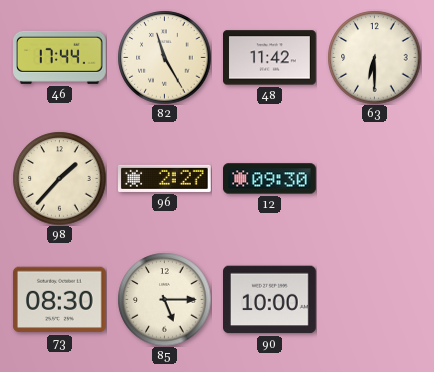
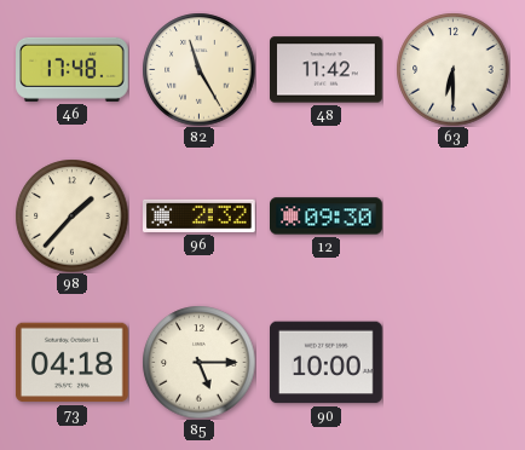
46: 17:44 -> 17:48
96: 2:27 -> 2:32
73: 08:30 -> 04:18
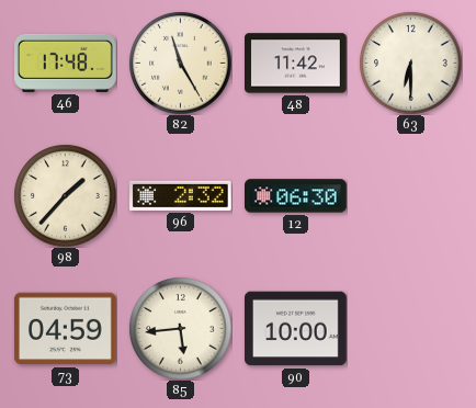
12: 09:30 -> 06:30
73: 04:18 -> 04:59
85: 5:15 -> 5:44
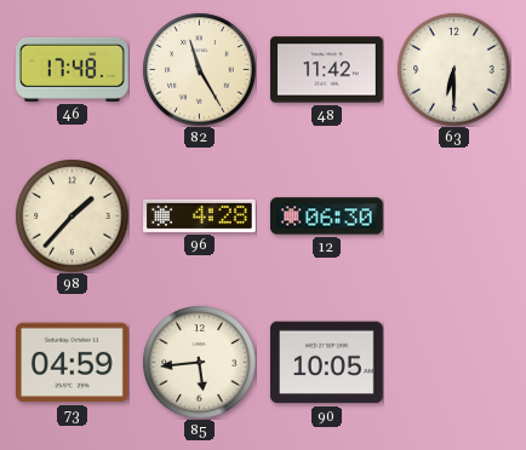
96: 2:32 -> 4:28
90: 10:00 -> 10:05
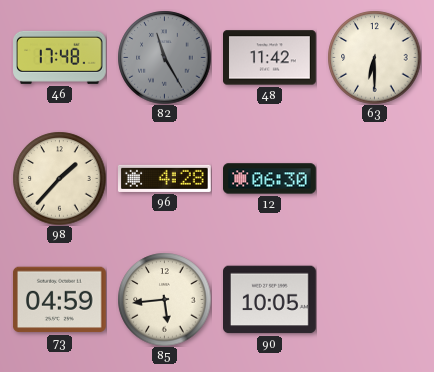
82 dial: cream -> grey
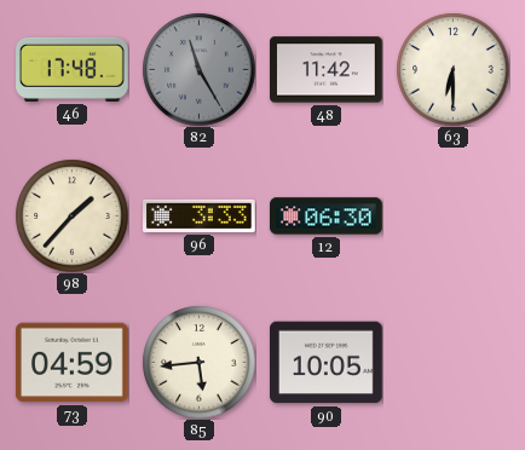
96: 4:28 -> 3:33
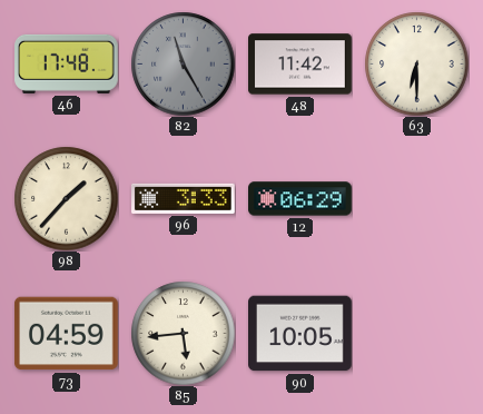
12: 06:30 -> 06:29
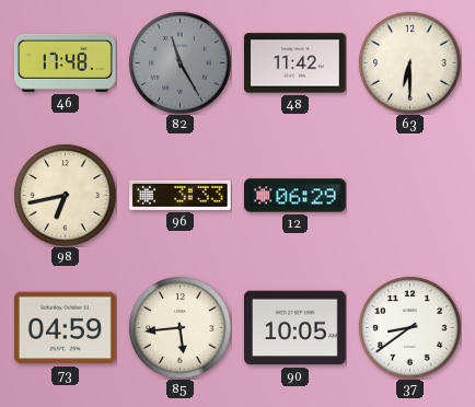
98: 1:37 -> 6:43
37: none -> 8:39
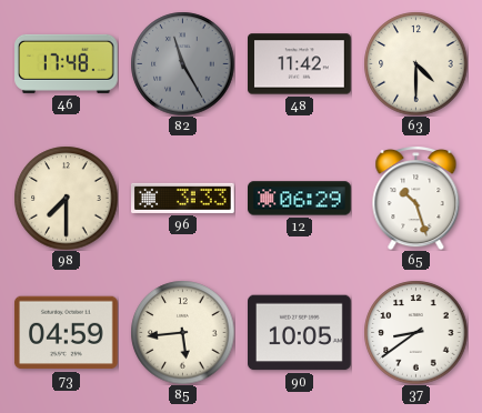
63: 6:30 -> 4:30
98: 6:43 -> 7:30
65: none -> 10:27
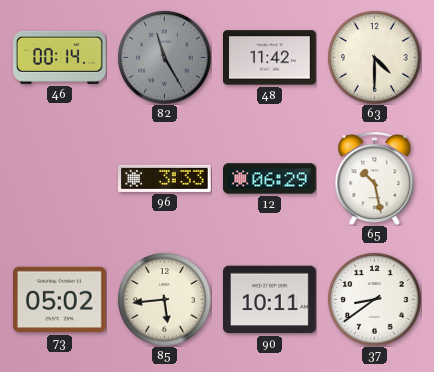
46: 17:48 -> 00:14
98: 7:30 -> none
65: 10:27 -> 10:28
73: 04:59 -> 05:02
90: 10:05 -> 10:11
